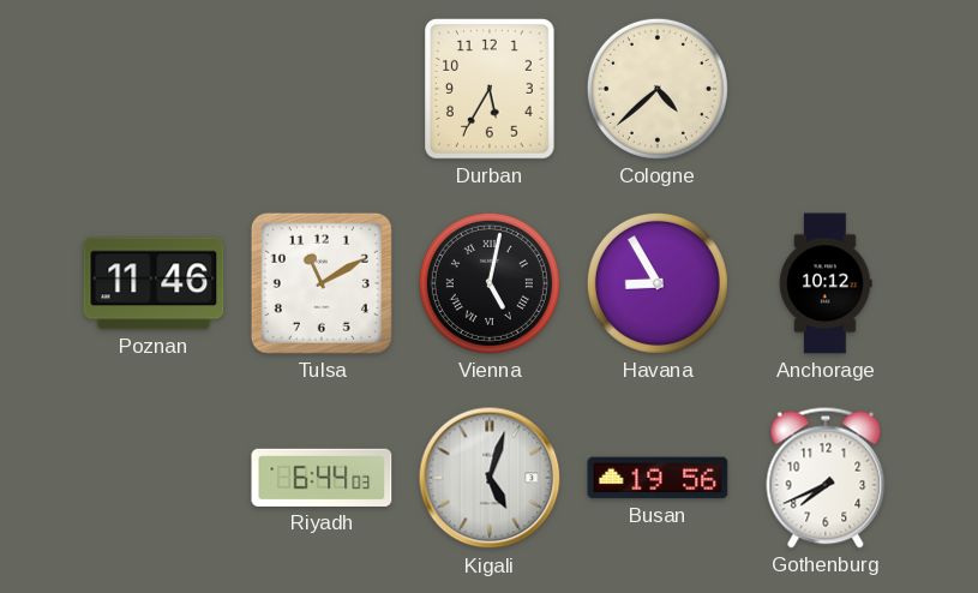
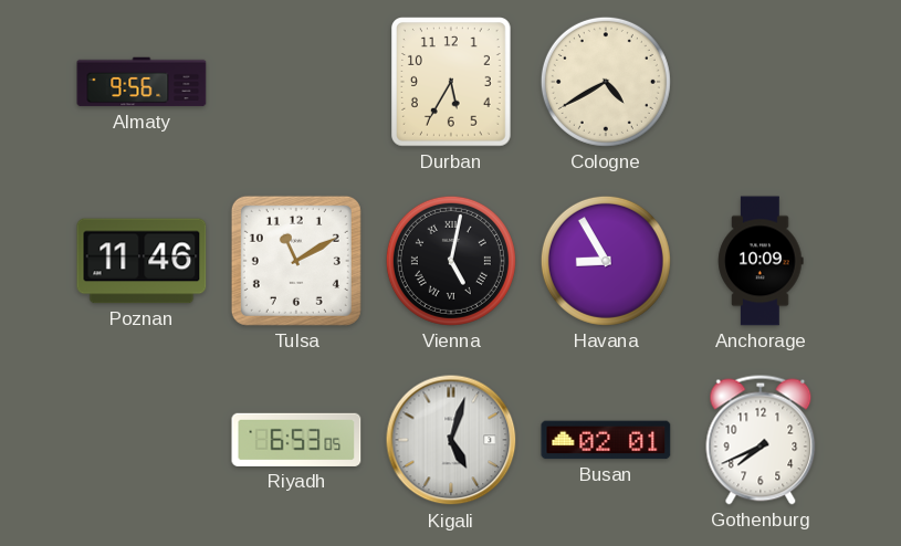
Almaty: none -> 9:56
Cologne: 4:38 -> 4:40
Anchorage: 10:12 -> 10:09
Riyadh: 6:44 -> 6:53
Busan: 19:56 -> 02:01
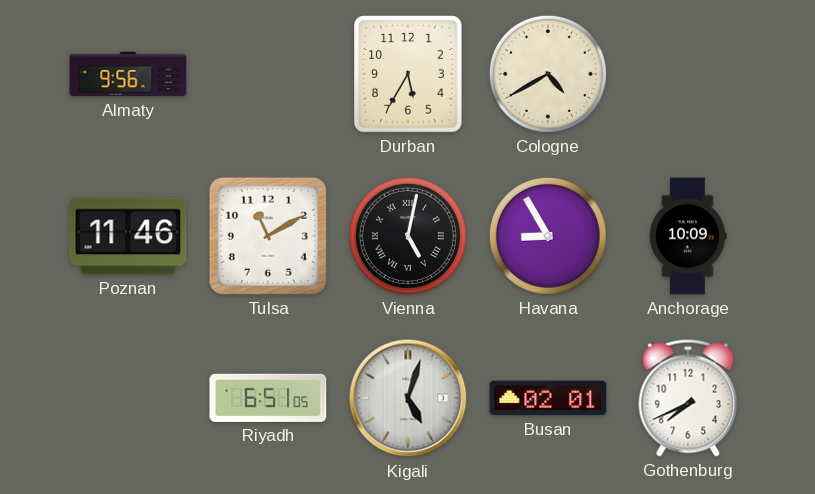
Riyadh: 6:53 -> 6:51
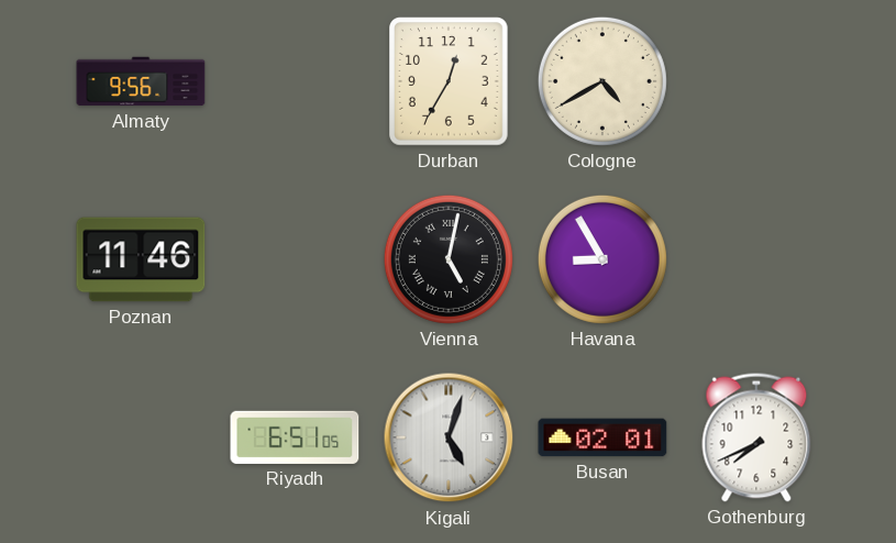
Durban: 5:35 -> 12:35
Tulsa: 11:10 -> none
Anchorage: 10:09 -> none
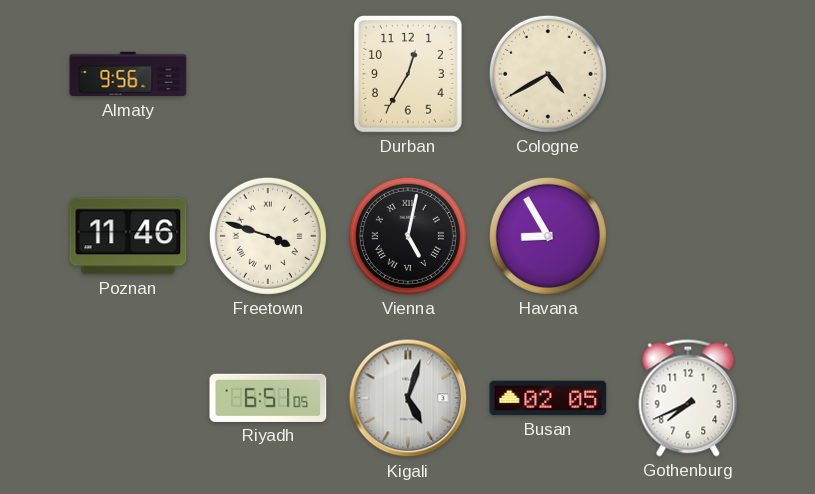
Freetown: none -> 3:48
Busan: 02:01 -> 02:05
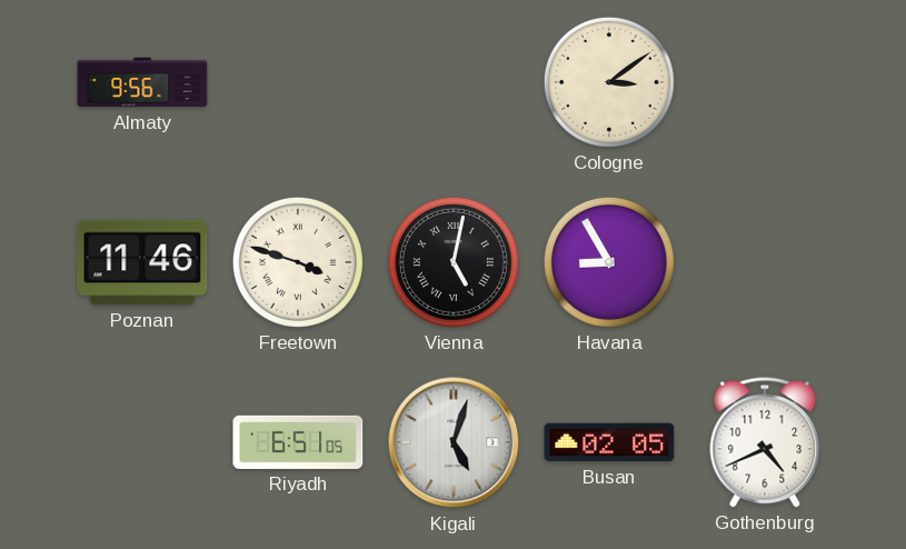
Durban: 12:35 -> none
Cologne: 4:40 -> 3:09
Gothenburg: 7:41 -> 4:41
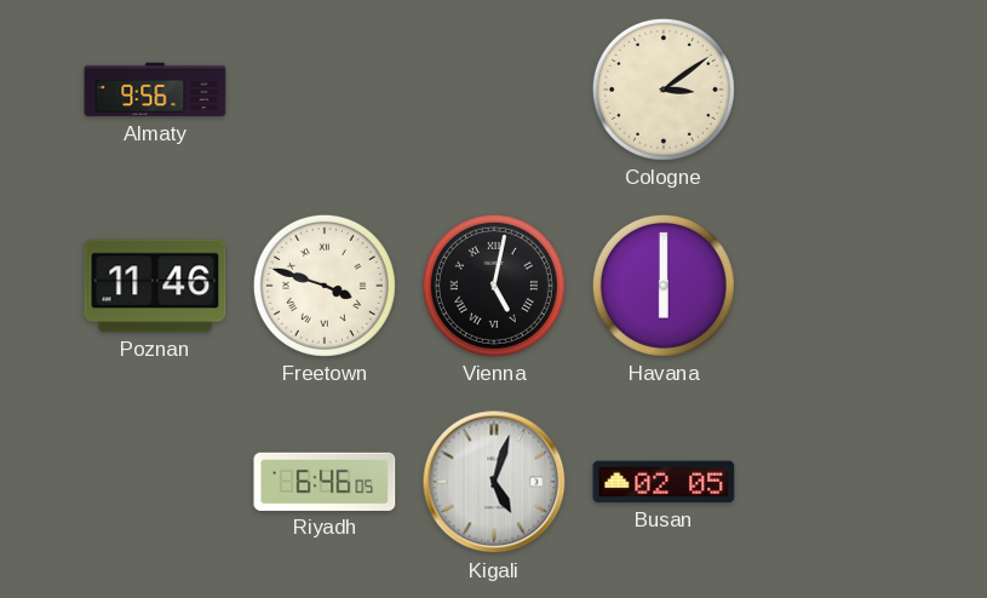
Havana: 8:55 -> 6:00
Riyadh: 6:51 -> 6:46
Gothenburg: 4:41 -> none
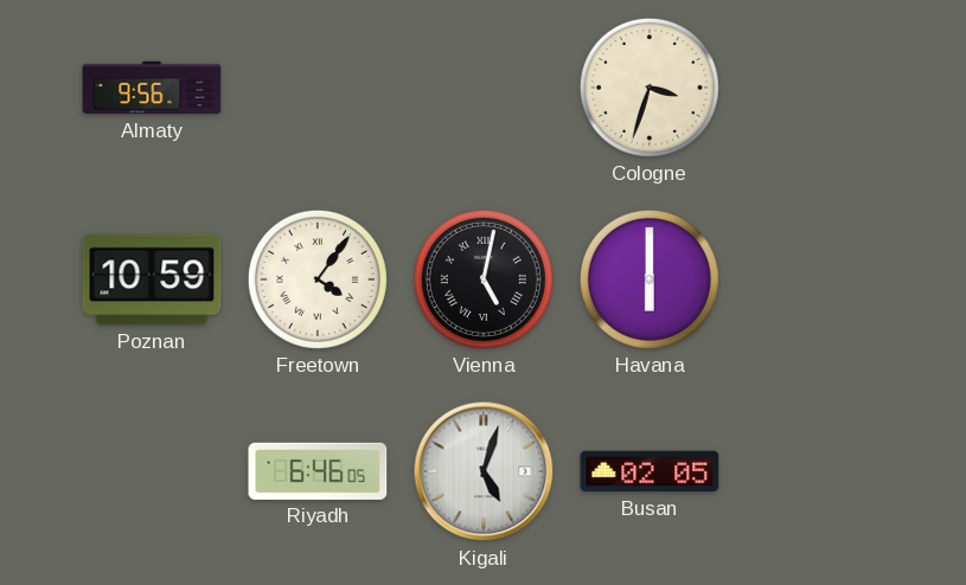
Cologne: 3:09 -> 3:33
Poznan: 11:46 -> 10:59
Freetown: 3:48 -> 4:06
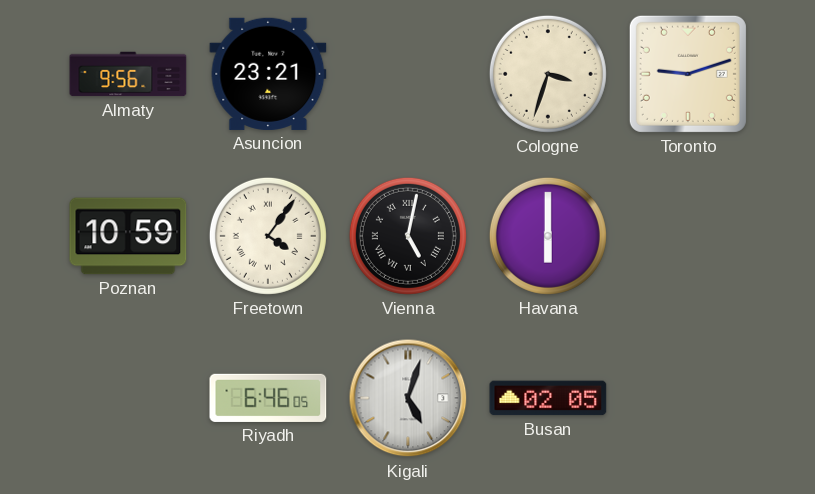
Asuncion: none -> 23:21
Toronto: none -> 9:12
